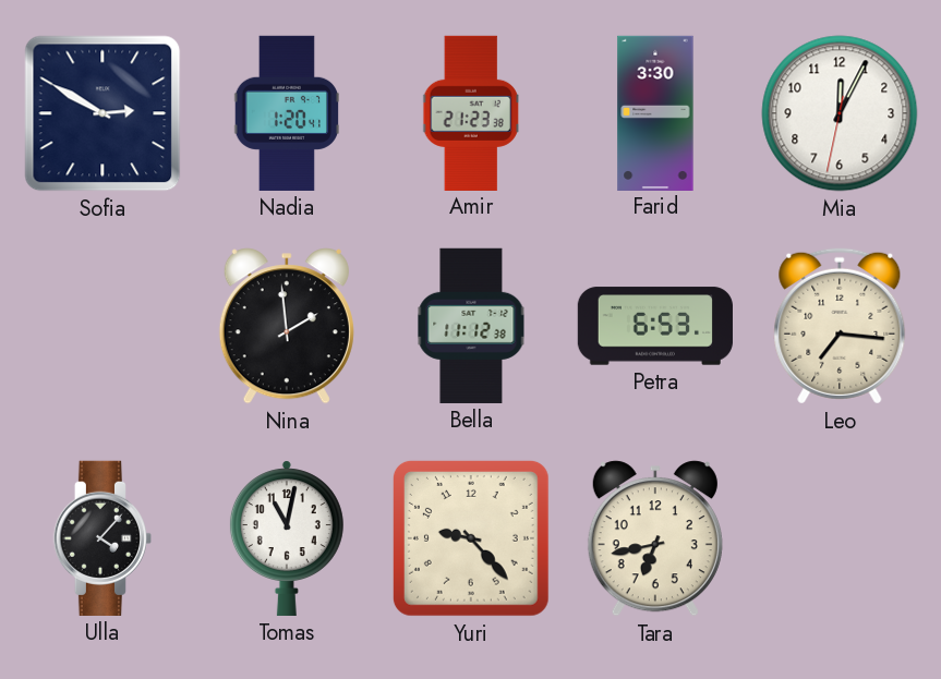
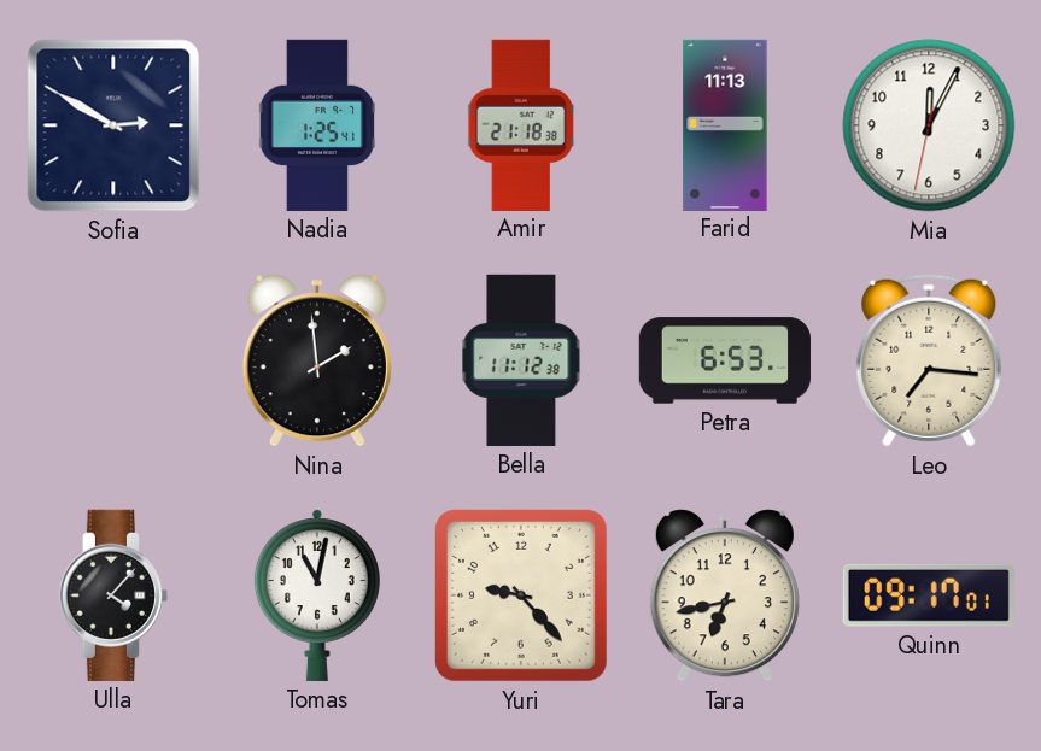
Nadia: 1:20 -> 1:25
Amir: 21:23 -> 21:18
Farid: 3:30 -> 11:13
Quinn: none -> 09:17
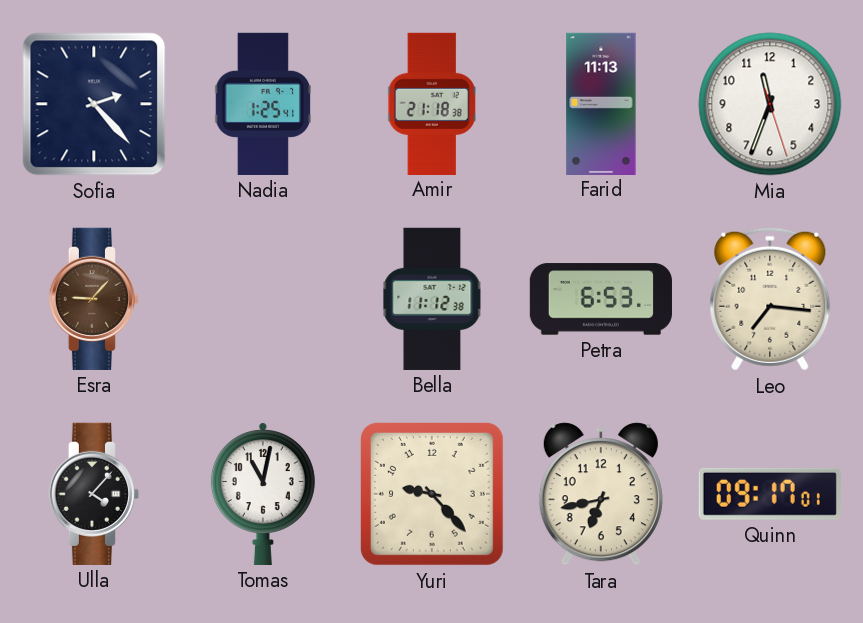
Sofia: 2:50 -> 2:23
Mia: 12:04 -> 11:33
Esra: none -> 9:07
Nina: 1:59 -> none
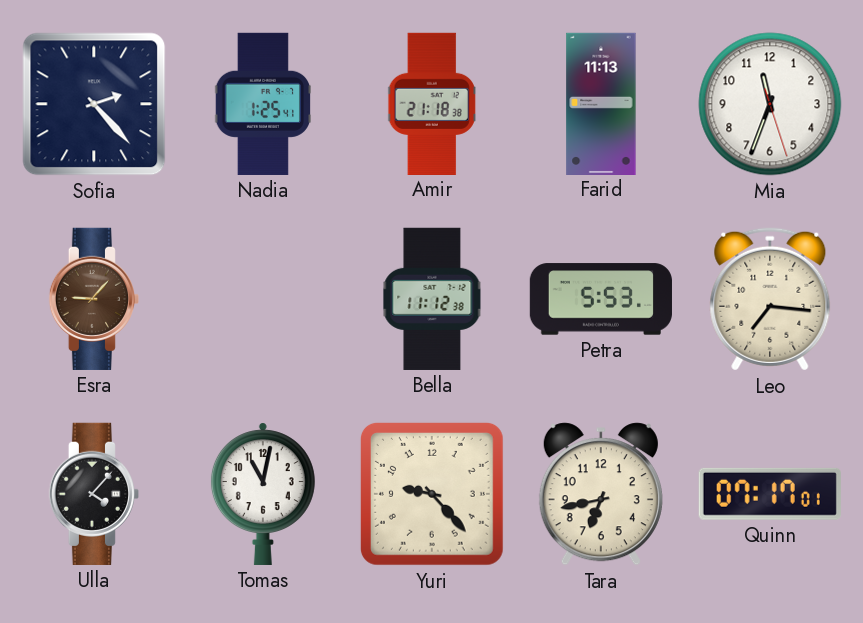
Petra: 6:53 -> 5:53
Quinn: 09:17 -> 07:17
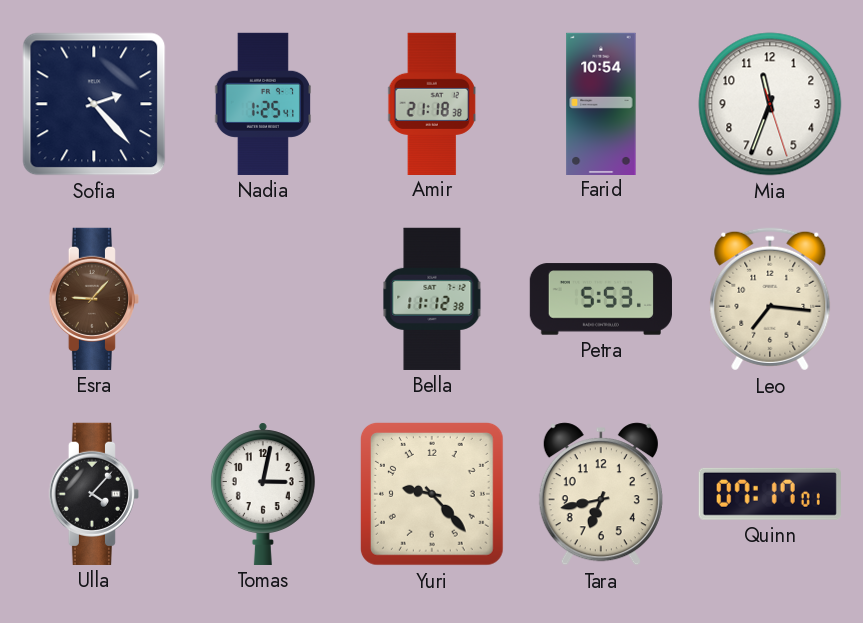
Farid: 11:13 -> 10:54
Tomas: 11:02 -> 3:02
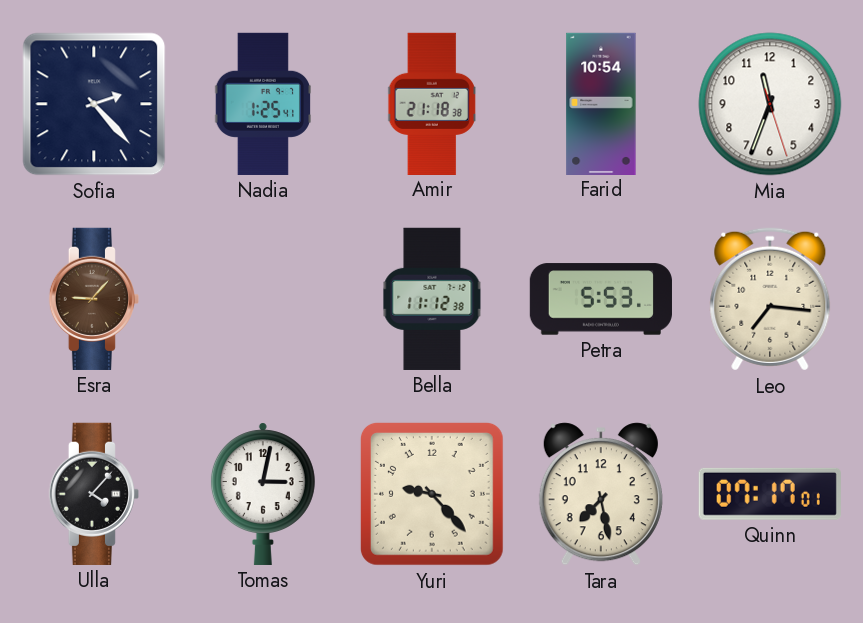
Tara: 6:43 -> 7:28
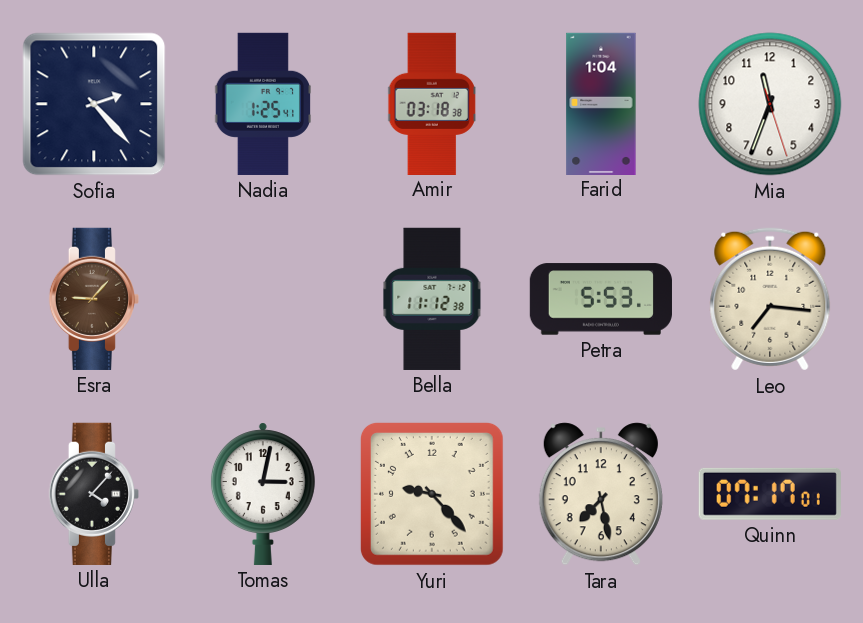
Amir: 21:18 -> 03:18
Farid: 10:54 -> 1:04
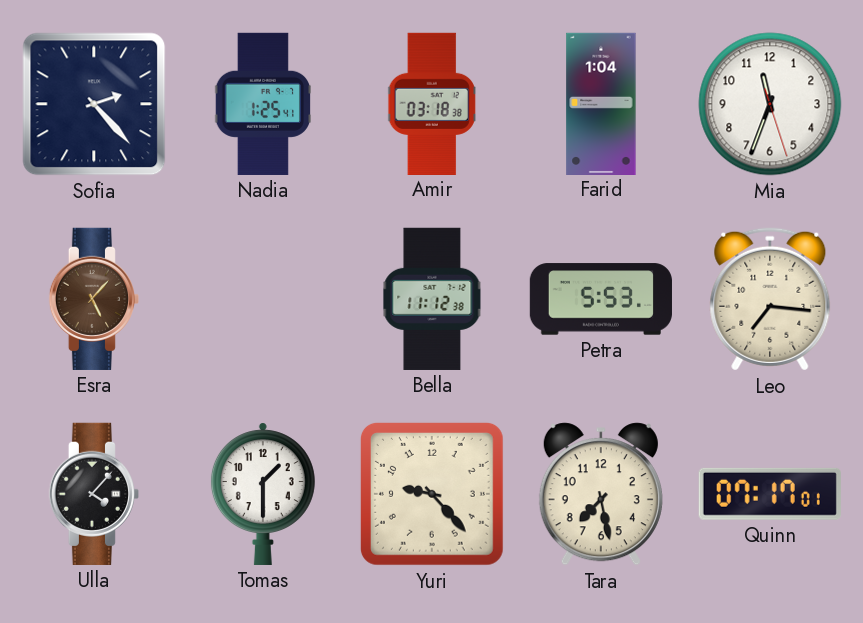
Esra: 9:07 -> 5:07
Tomas: 3:02 -> 1:30
